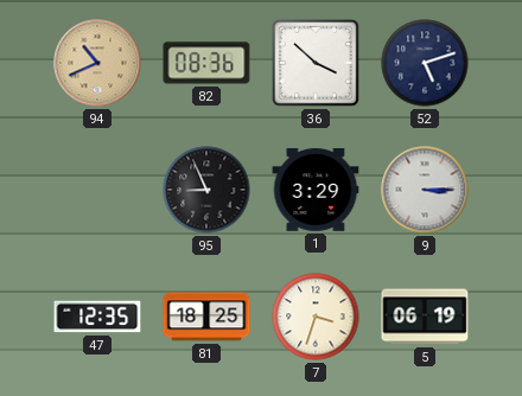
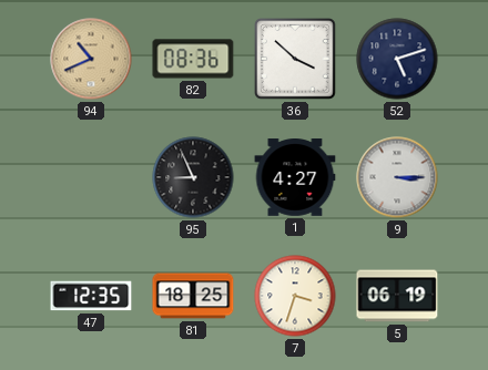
1: 3:29 -> 4:27
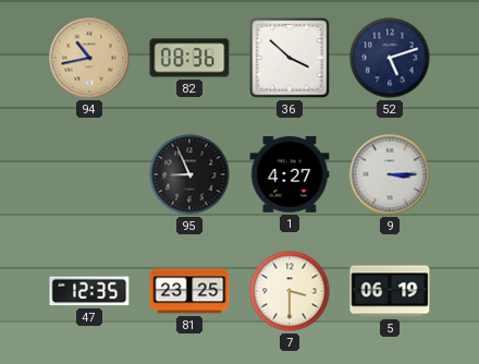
94: 10:41 -> 10:43
81: 18:25 -> 23:25
7: 3:33 -> 3:30
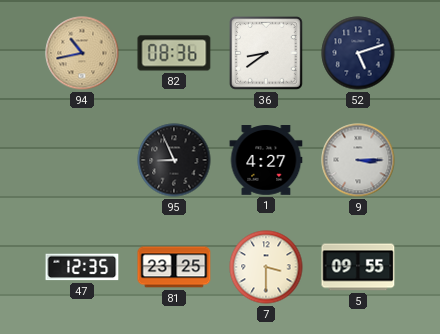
36: 3:52 -> 8:39
5: 06:19 -> 09:55
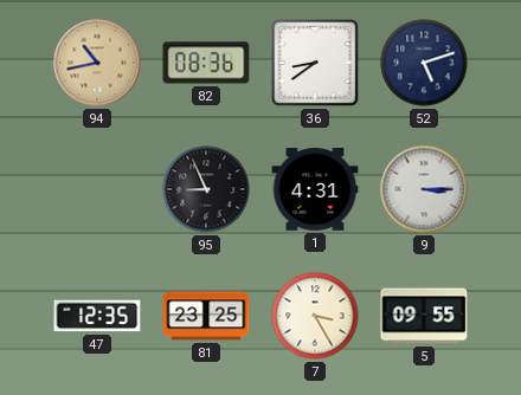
1: 4:27 -> 4:31
7: 3:30 -> 3:25
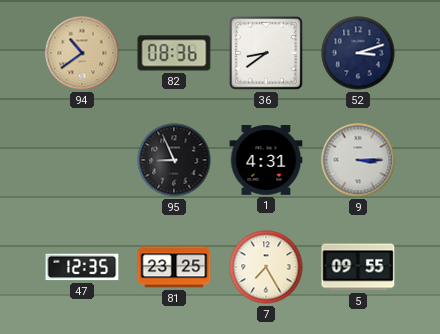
94: 10:43 -> 10:39
52: 5:12 -> 3:12
7: 3:25 -> 7:25
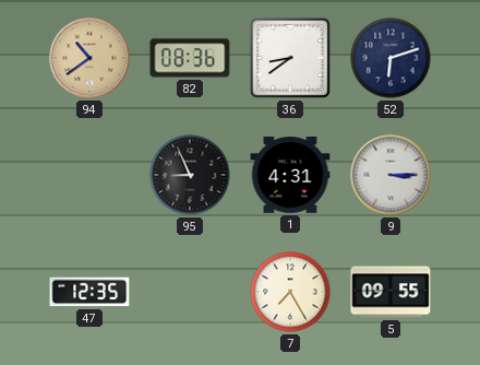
52: 3:12 -> 6:12
81: 23:25 -> none
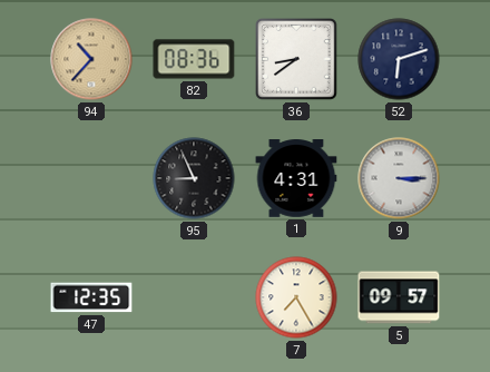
94: 10:39 -> 10:37
5: 09:55 -> 09:57
